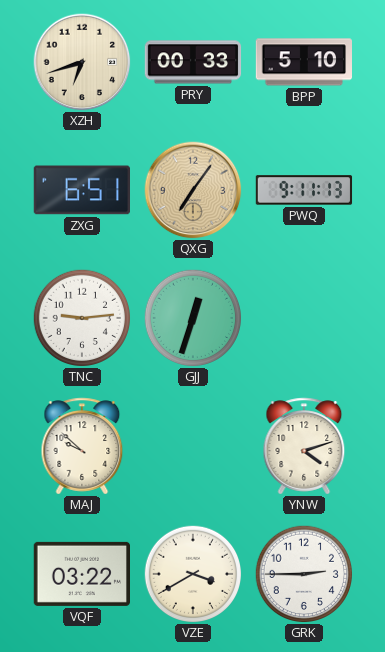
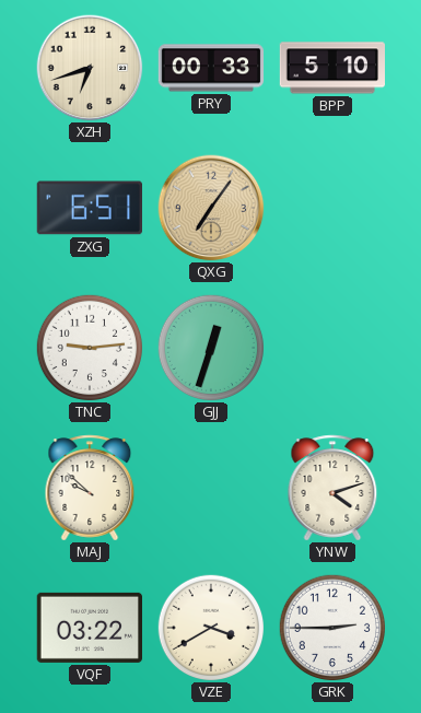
PWQ: 9:11 -> none
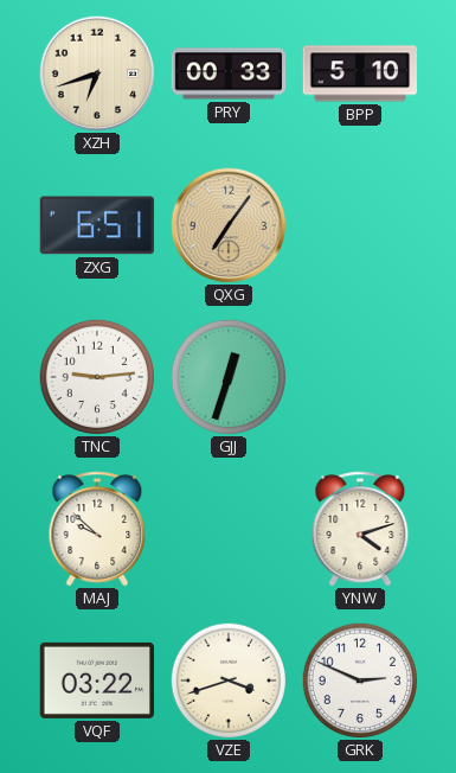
VZE: 3:40 -> 3:42
GRK: 2:45 -> 2:49
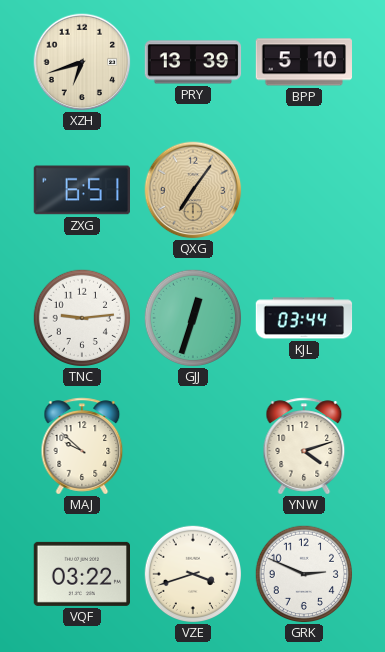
PRY: 00:33 -> 13:39
KJL: none -> 03:44
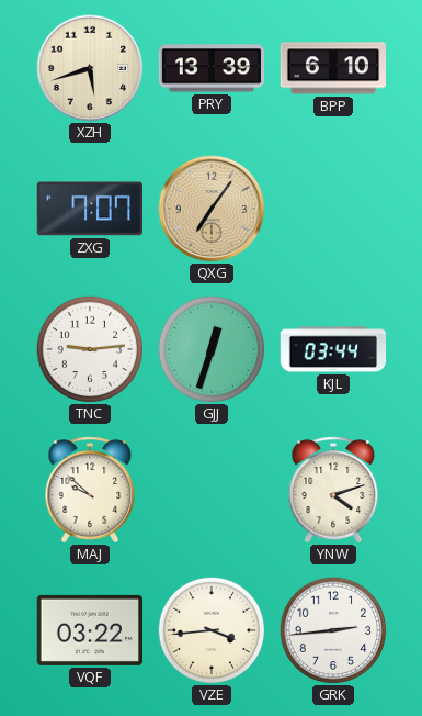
XZH: 6:42 -> 5:42
BPP: 5:10 -> 6:10
ZXG: 6:51 -> 7:07
VZE: 3:42 -> 3:44
GRK: 2:49 -> 2:44
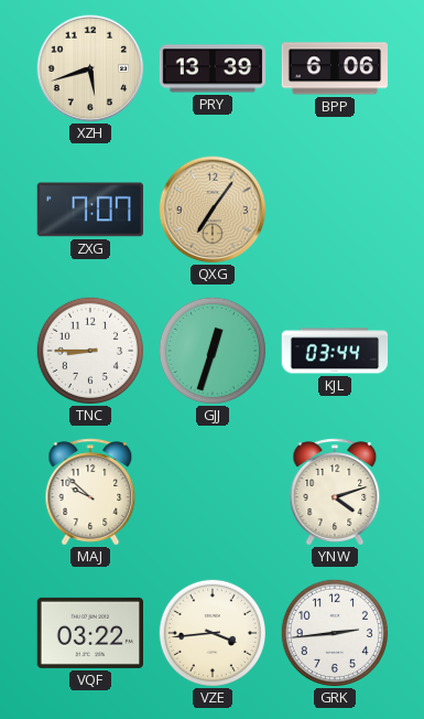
BPP: 6:10 -> 6:06
TNC: 9:14 -> 8:45
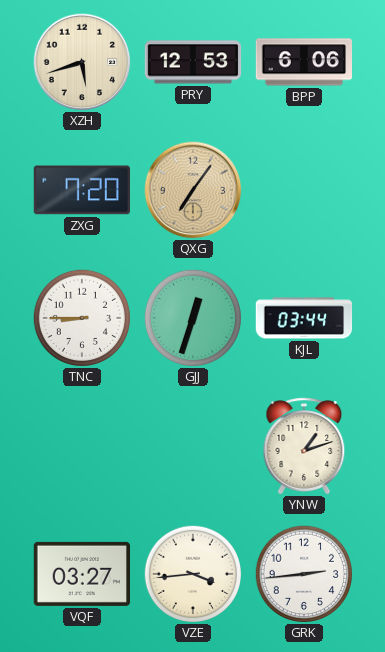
PRY: 13:39 -> 12:53
ZXG: 7:07 -> 7:20
MAJ: 9:52 -> none
YNW: 4:12 -> 1:12
VQF: 03:22 -> 03:27
